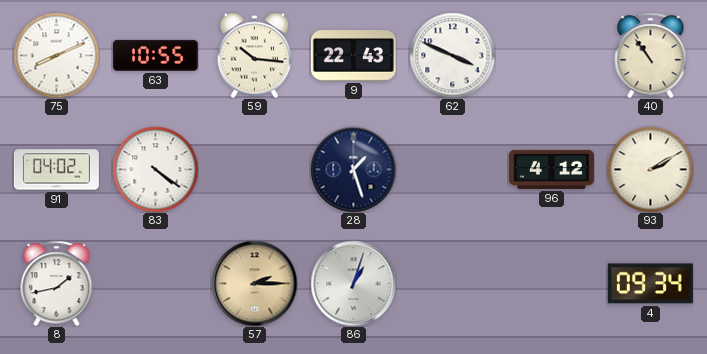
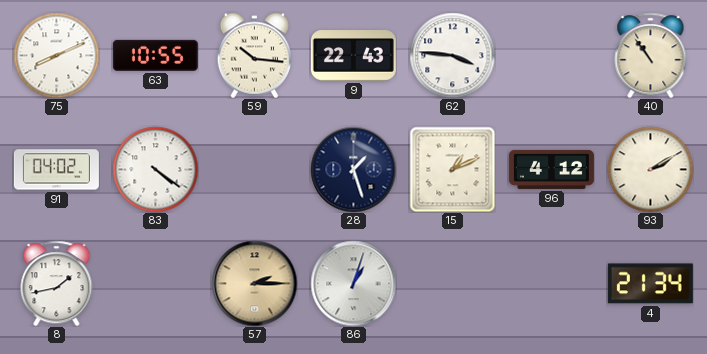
62: 3:49 -> 3:46
15: none -> 1:11
4: 09:34 -> 21:34
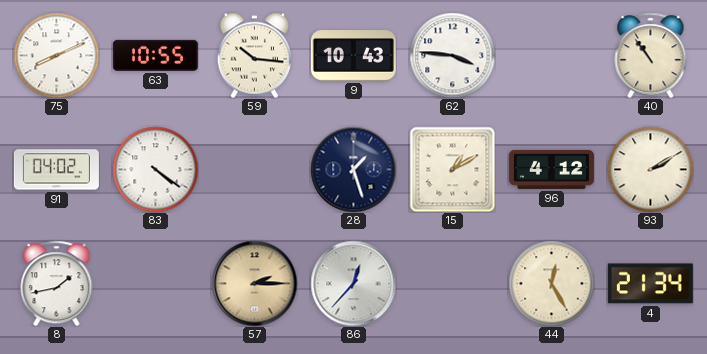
9: 22:43 -> 10:43
15: 1:11 -> 1:10
86: 1:03 -> 12:37
44: none -> 12:25
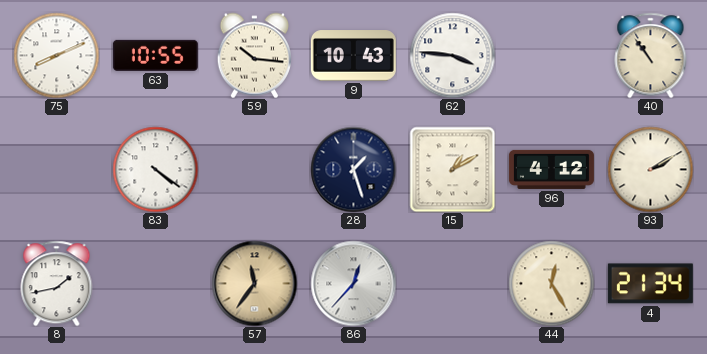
91: 04:02 -> none
57: 2:15 -> 11:36
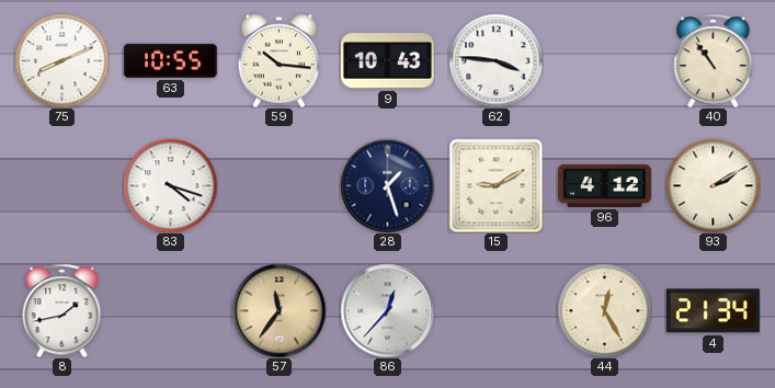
83: 4:21 -> 4:18
15: 1:10 -> 9:10
